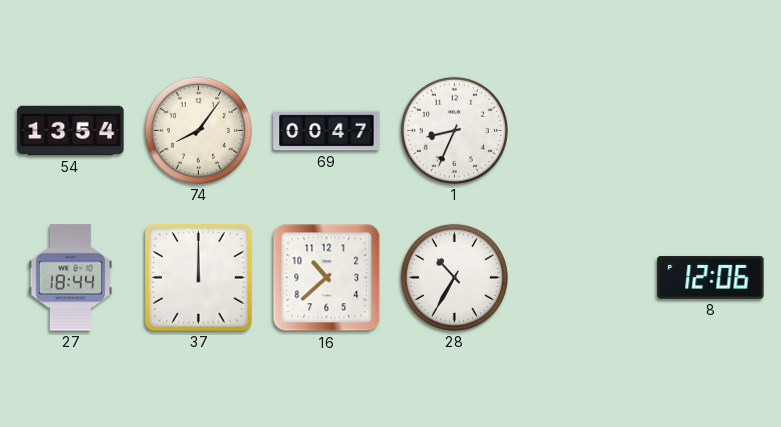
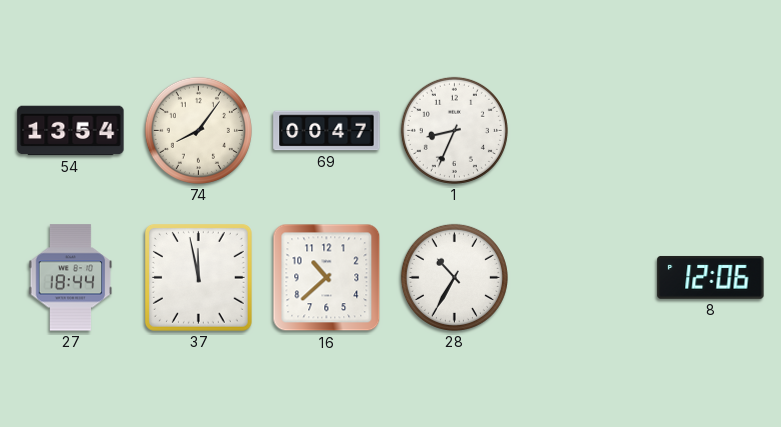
37: 12:00 -> 11:58
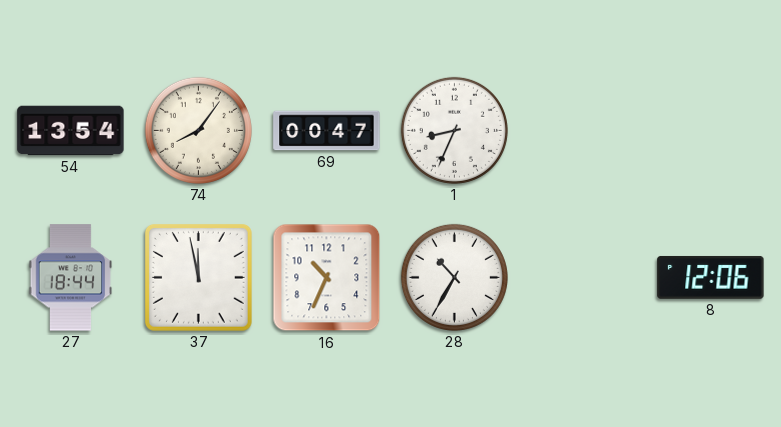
16: 10:38 -> 10:34
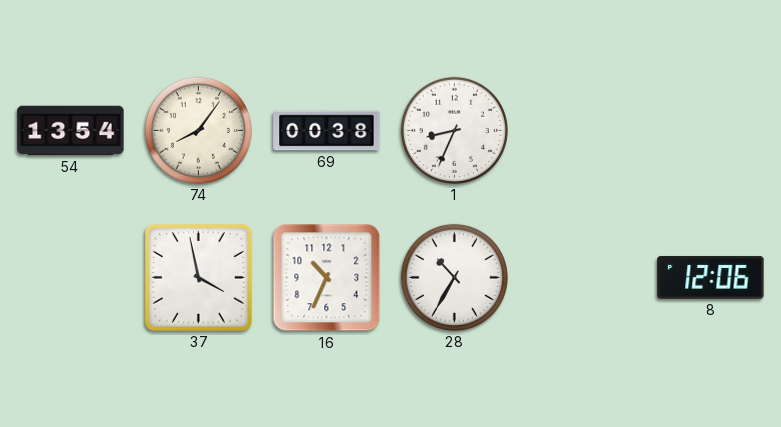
69: 00:47 -> 00:38
27: 18:44 -> none
37: 11:58 -> 3:58
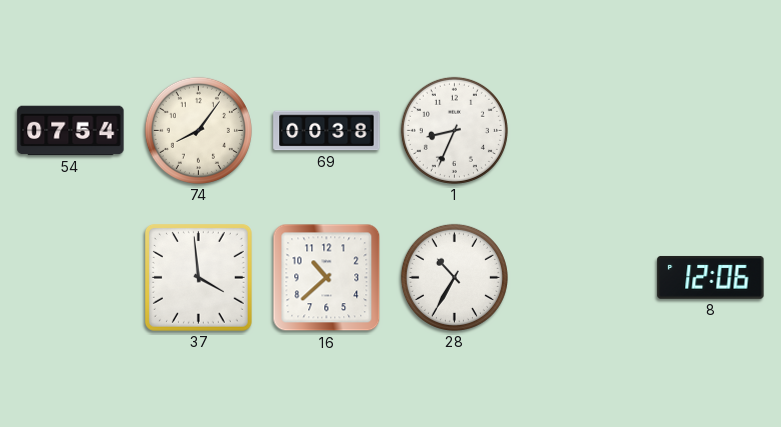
54: 13:54 -> 07:54
37: 3:58 -> 3:59
16: 10:34 -> 10:38
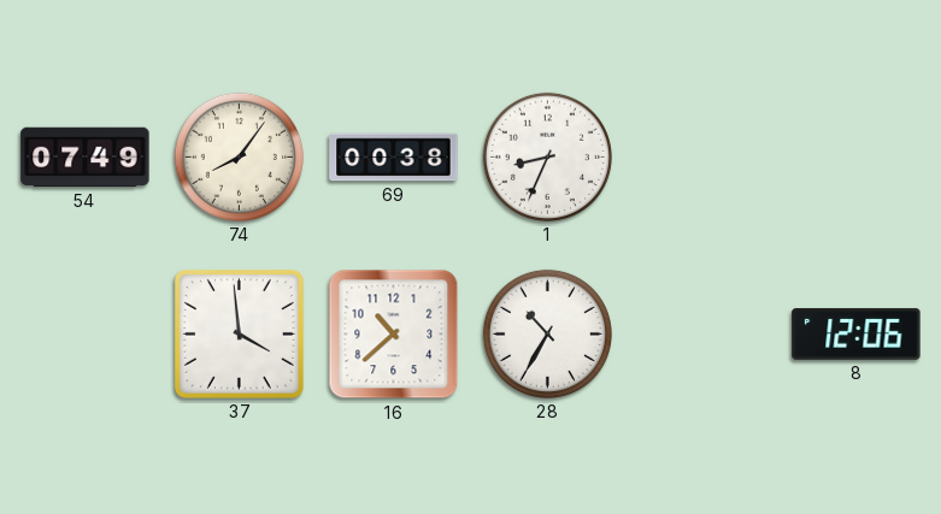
54: 07:54 -> 07:49
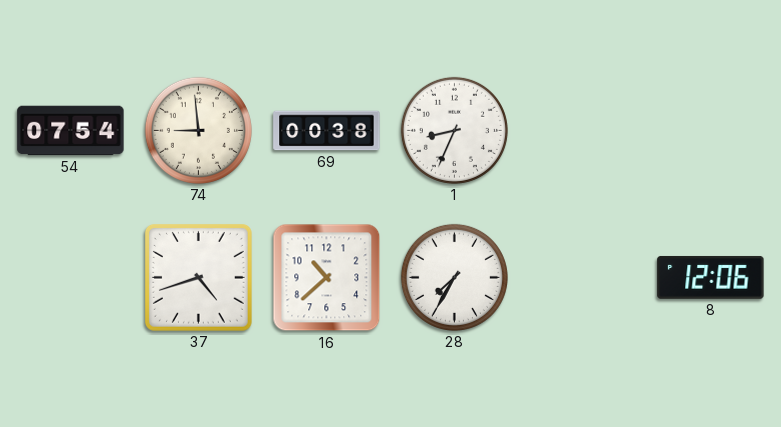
54: 07:49 -> 07:54
74: 8:06 -> 8:59
37: 3:59 -> 4:42
28: 10:35 -> 7:35
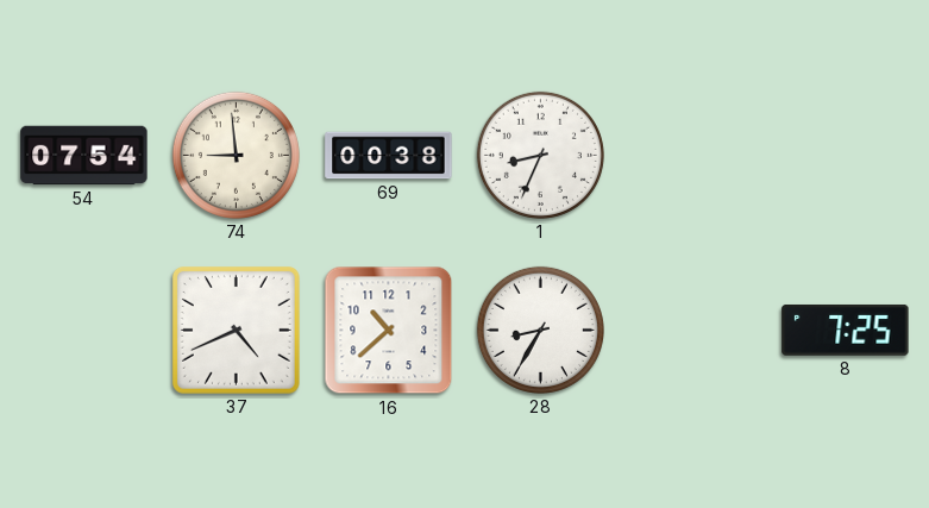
37: 4:42 -> 4:41
28: 7:35 -> 8:35
8: 12:06 -> 7:25
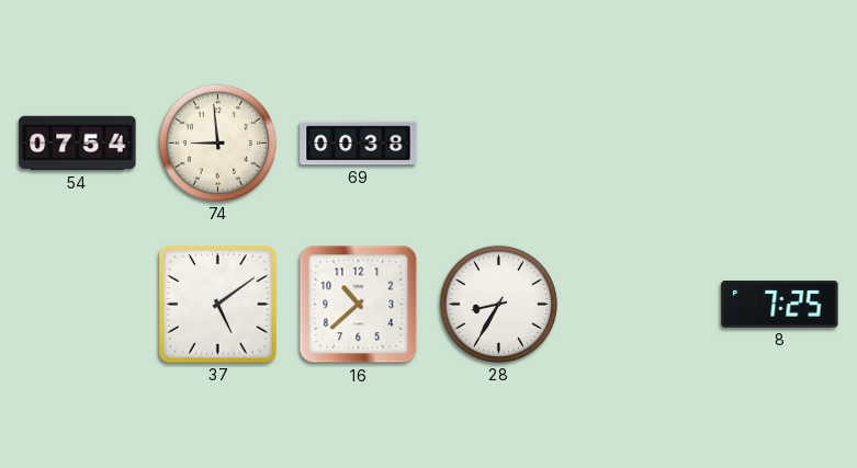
1: 8:34 -> none
37: 4:41 -> 5:09
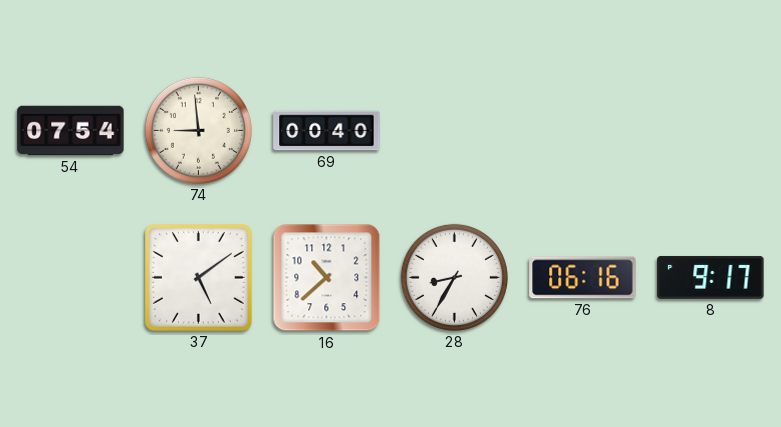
69: 00:38 -> 00:40
76: none -> 06:16
8: 7:25 -> 9:17
